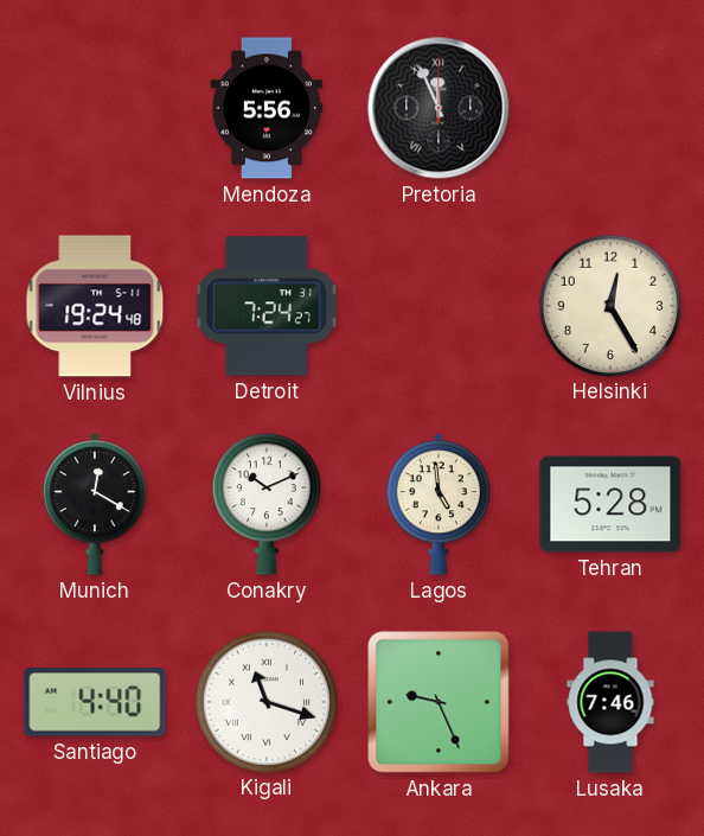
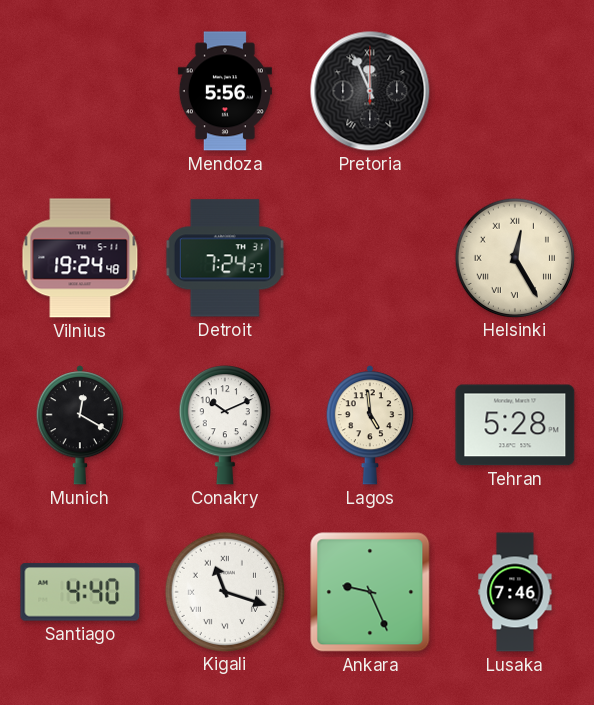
Helsinki numerals: Arabic -> Roman
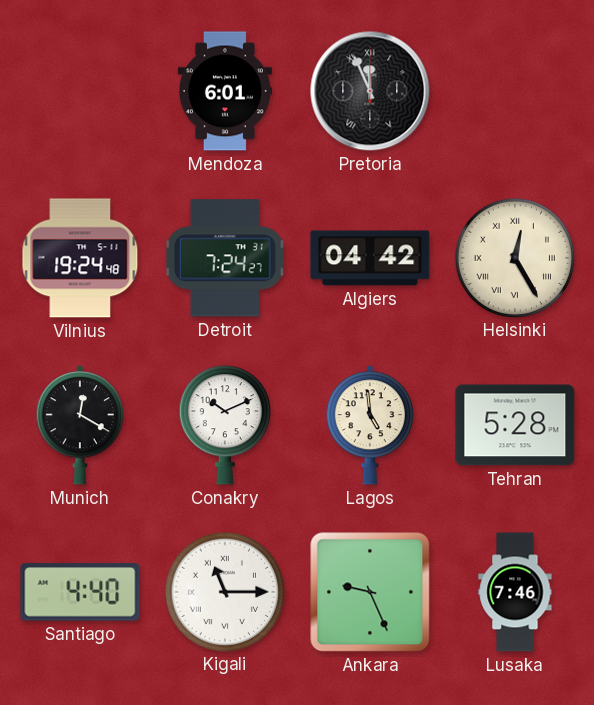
Mendoza: 5:56 -> 6:01
Algiers: none -> 04:42
Kigali: 11:18 -> 11:15
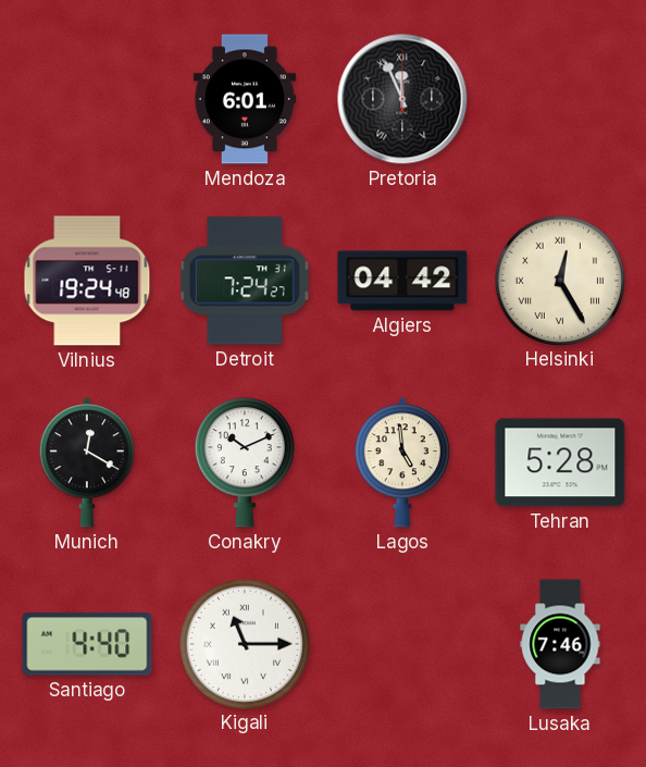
Ankara: 9:26 -> none
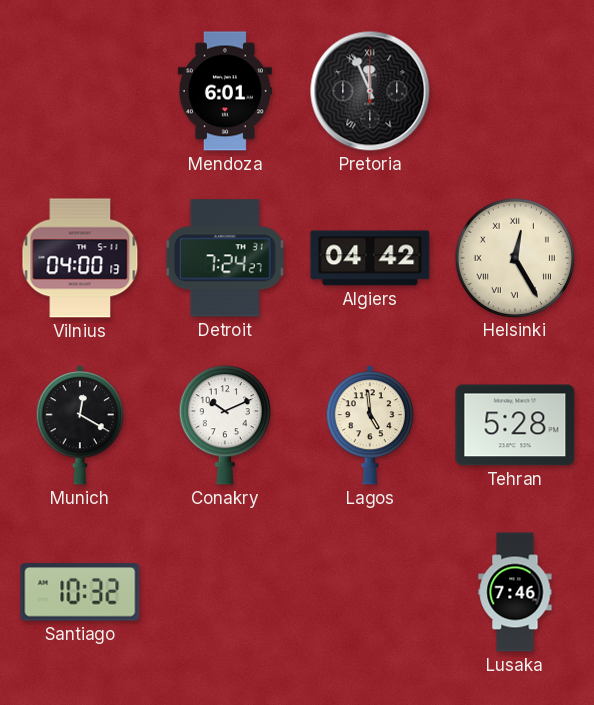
Vilnius: 19:24 -> 04:00
Santiago: 4:40 -> 10:32
Kigali: 11:15 -> none
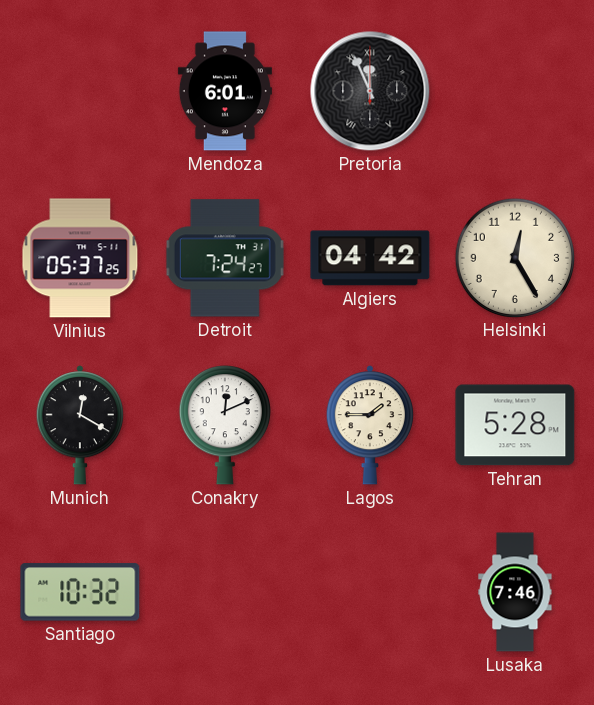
Vilnius: 04:00 -> 05:37
Helsinki numerals: Roman -> Arabic
Conakry: 10:11 -> 12:11
Lagos: 4:59 -> 1:45
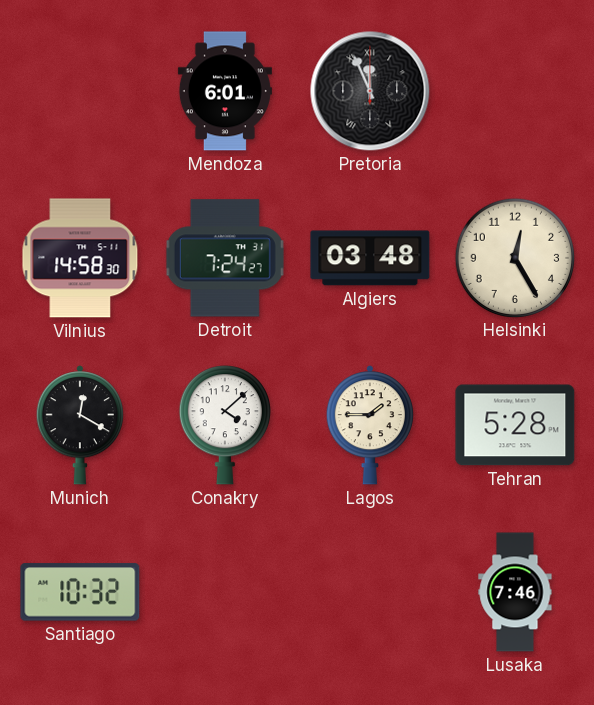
Vilnius: 05:37 -> 14:58
Algiers: 04:42 -> 03:48
Conakry: 12:11 -> 4:08
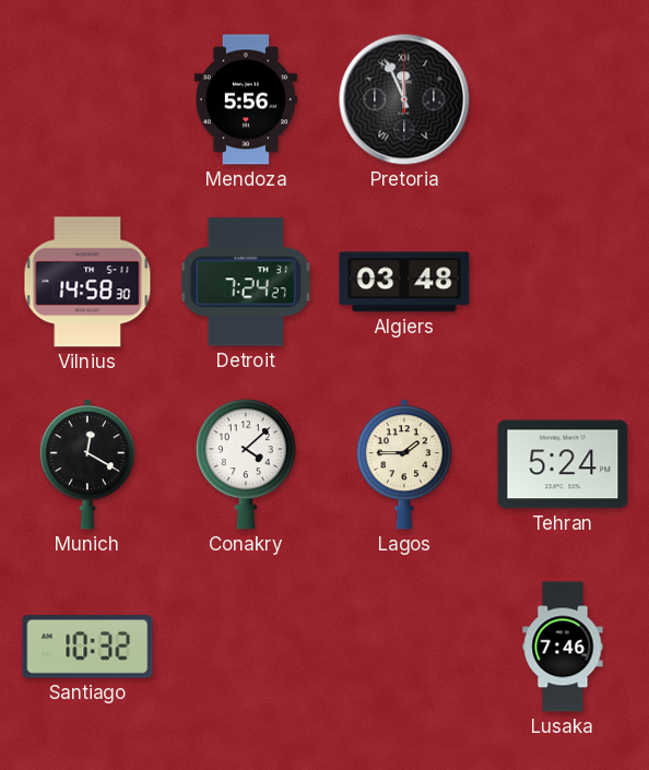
Mendoza: 6:01 -> 5:56
Helsinki: 12:25 -> none
Tehran: 5:28 -> 5:24
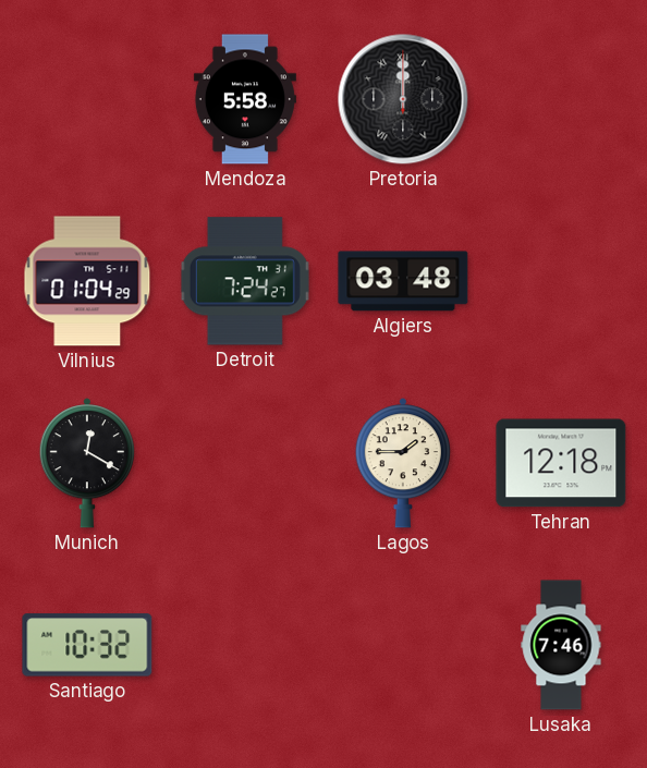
Mendoza: 5:56 -> 5:58
Pretoria: 11:56 -> 12:00
Vilnius: 14:58 -> 01:04
Conakry: 4:08 -> none
Tehran: 5:24 -> 12:18
